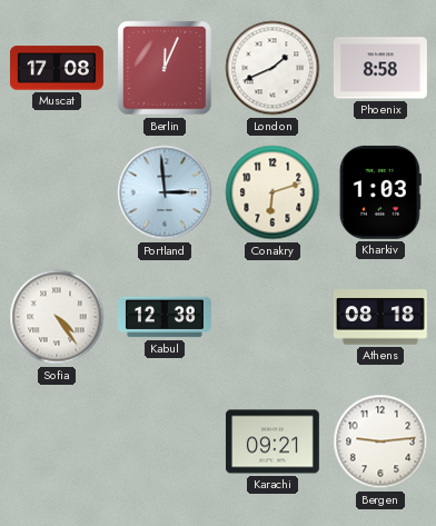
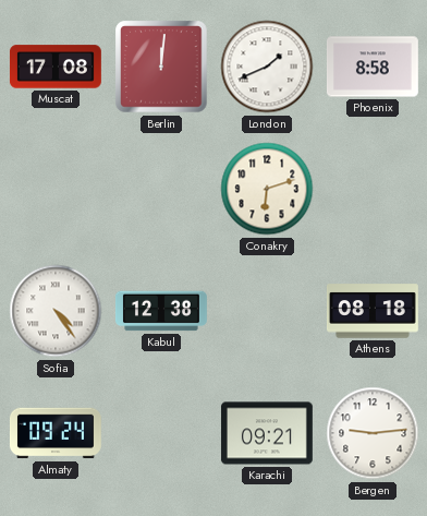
Berlin: 12:04 -> 12:01
Portland: 2:59 -> none
Kharkiv: 1:03 -> none
Almaty: none -> 09:24
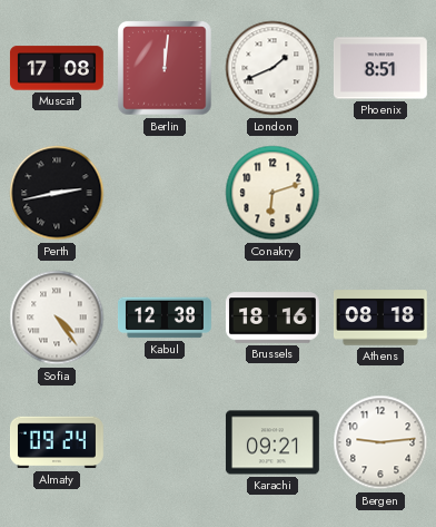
Phoenix: 8:58 -> 8:51
Perth: none -> 2:43
Brussels: none -> 18:16
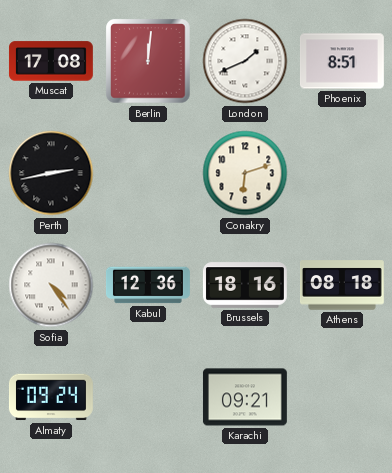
Kabul: 12:38 -> 12:36
Bergen: 9:14 -> none
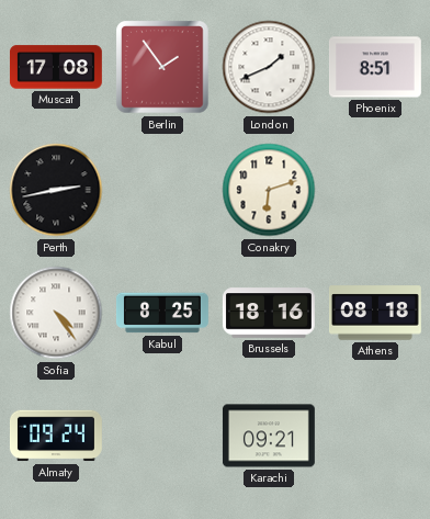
Berlin: 12:01 -> 1:54
Kabul: 12:36 -> 8:25
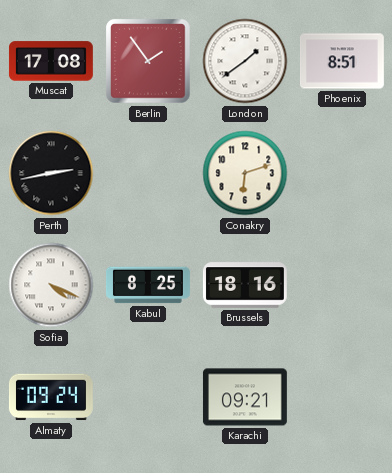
London: 1:41 -> 1:39
Sofia: 4:24 -> 4:19
Athens: 08:18 -> none
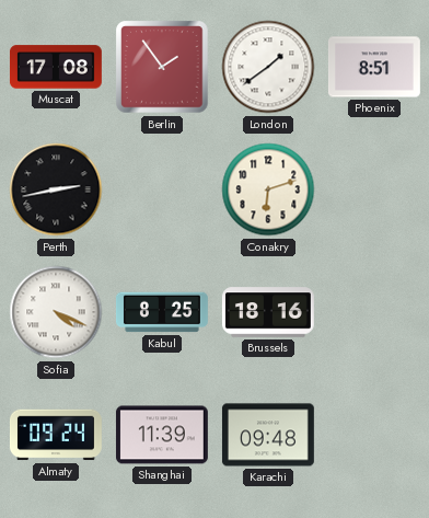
Shanghai: none -> 11:39
Karachi: 09:21 -> 09:48
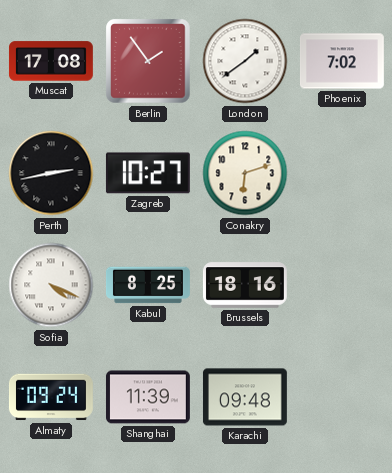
Phoenix: 8:51 -> 7:02
Zagreb: none -> 10:27
